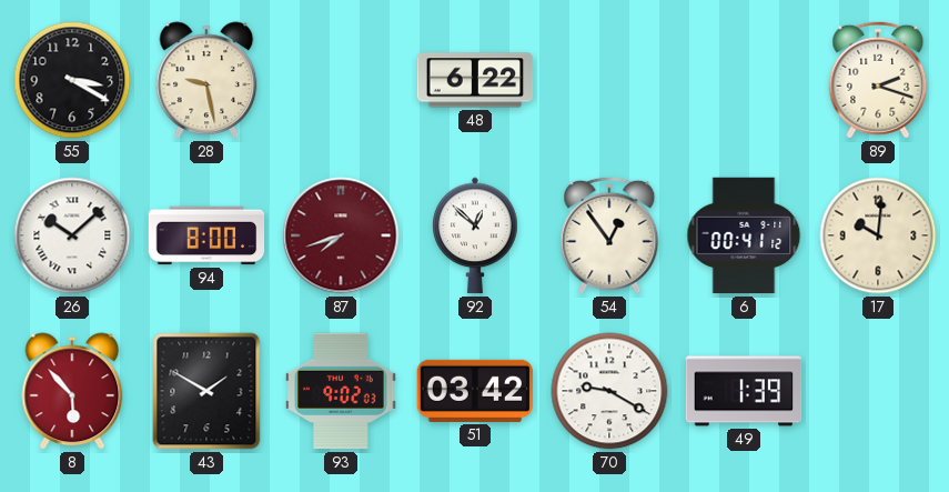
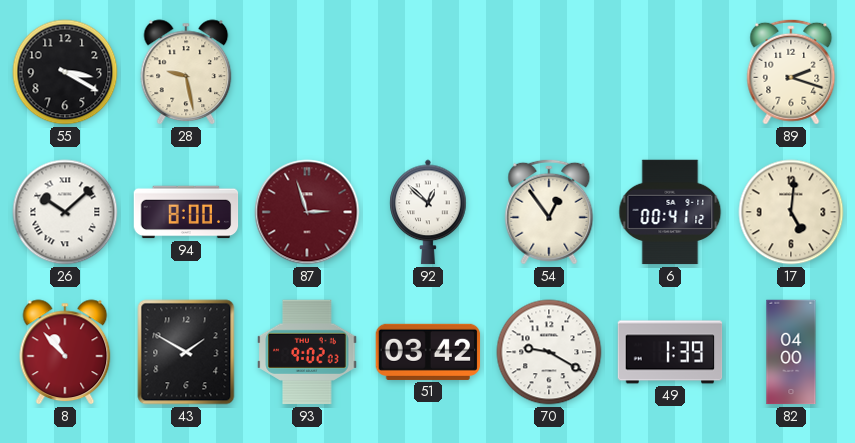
48: 6:22 -> none
87: 7:42 -> 2:57
17: 10:01 -> 5:01
8: 5:53 -> 10:53
82: none -> 04:00
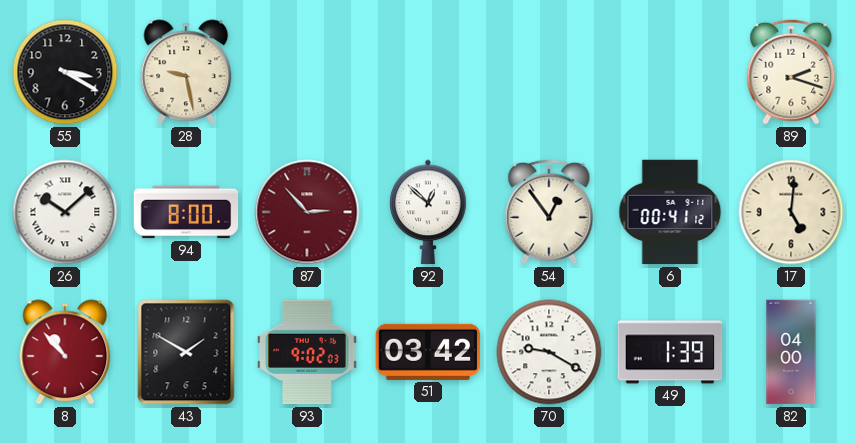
87: 2:57 -> 2:53
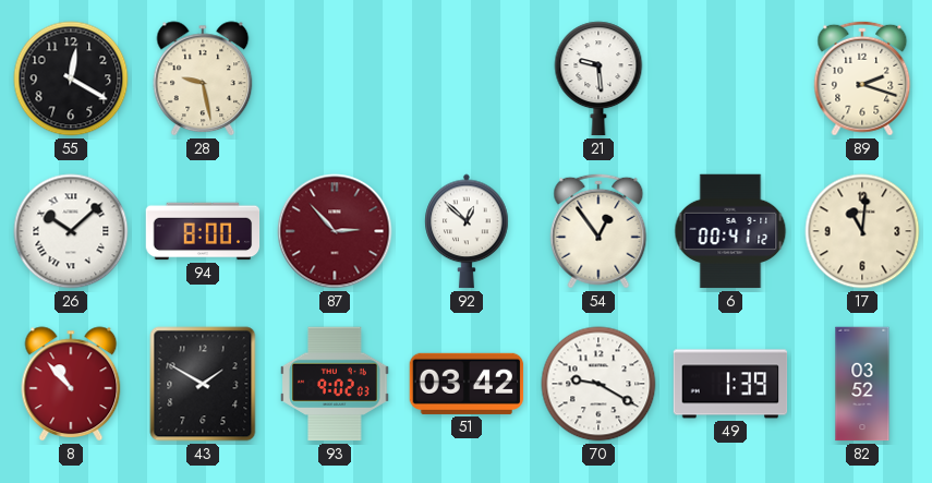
55: 3:20 -> 12:20
21: none -> 9:29
17: 5:01 -> 11:01
82: 04:00 -> 03:52
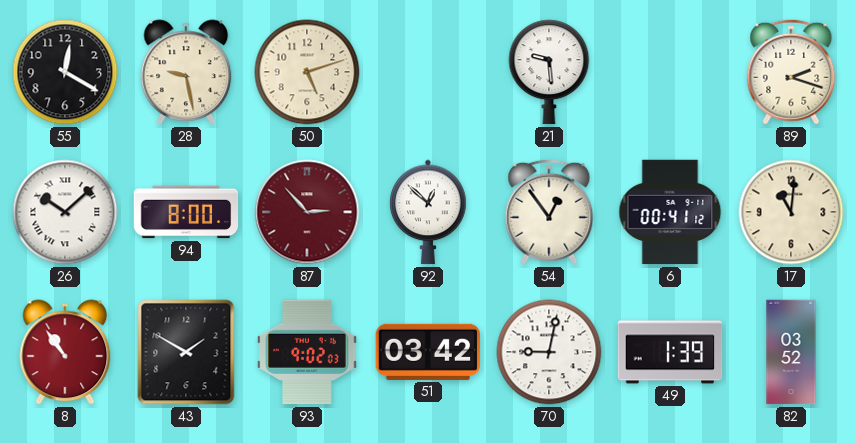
50: none -> 5:12
8: 10:53 -> 10:54
70: 9:20 -> 9:02
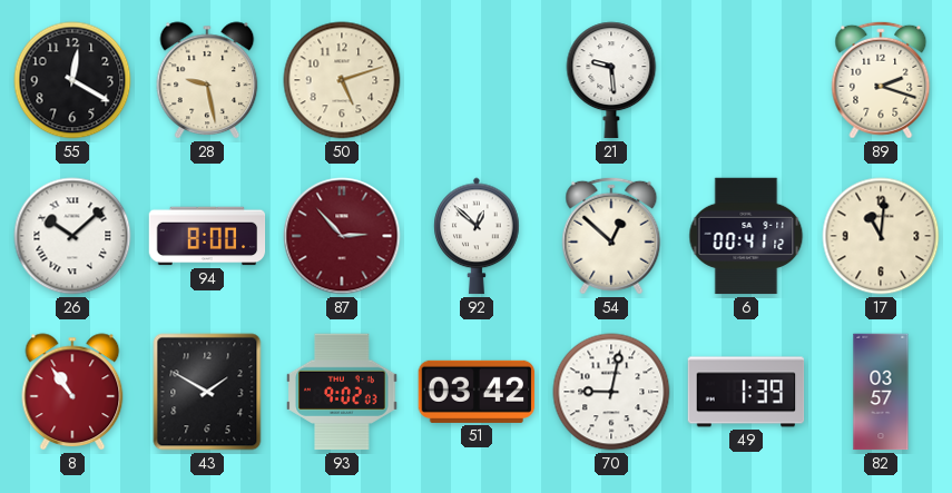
54: 12:54 -> 12:52
82: 03:52 -> 03:57
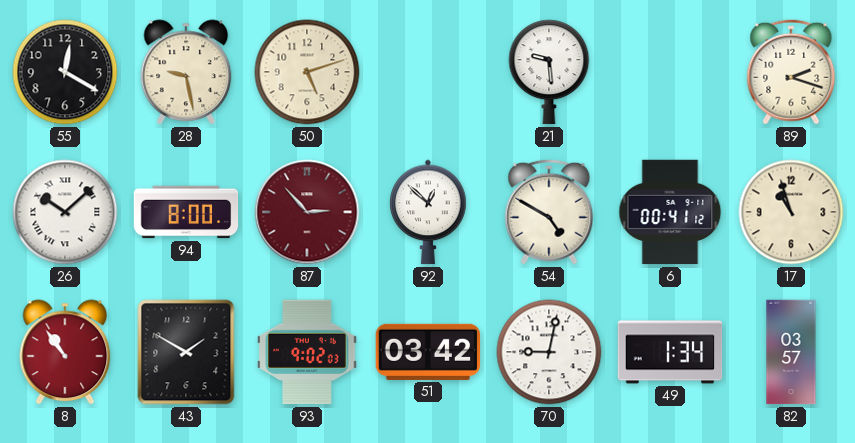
54: 12:52 -> 4:50
17: 11:01 -> 10:57
49: 1:39 -> 1:34
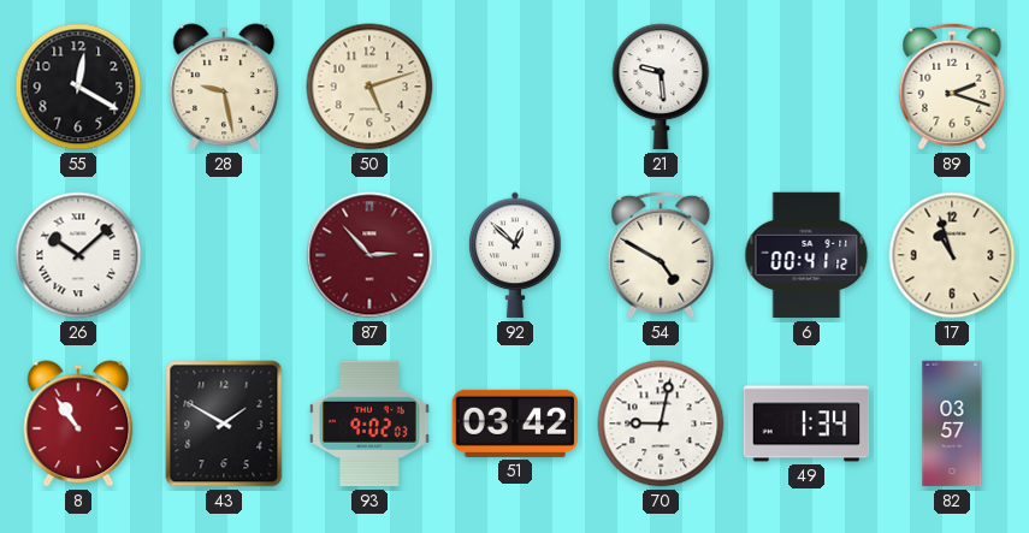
94: 8:00 -> none
